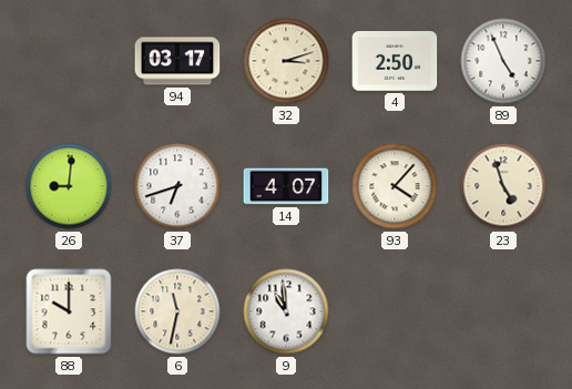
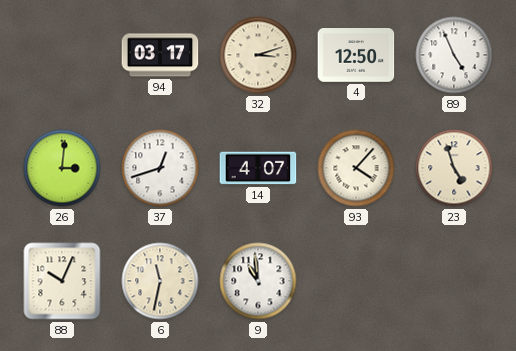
4: 2:50 -> 12:50
26: 9:01 -> 3:01
37: 6:42 -> 12:42
88: 10:00 -> 10:04
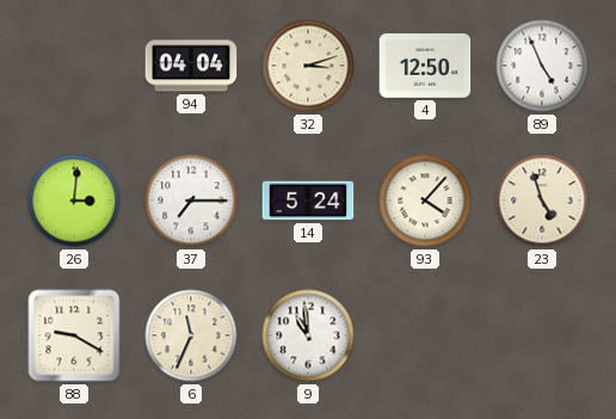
94: 03:17 -> 04:04
37: 12:42 -> 7:15
14: 4:07 -> 5:24
88: 10:04 -> 9:20
6: 11:32 -> 11:34
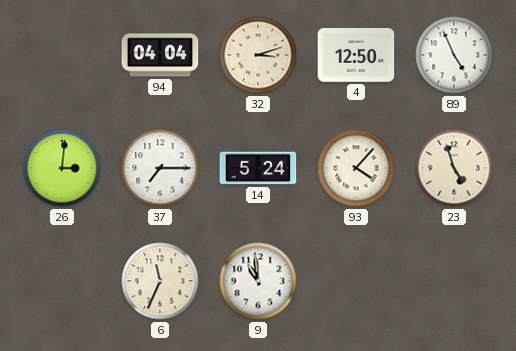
88: 9:20 -> none
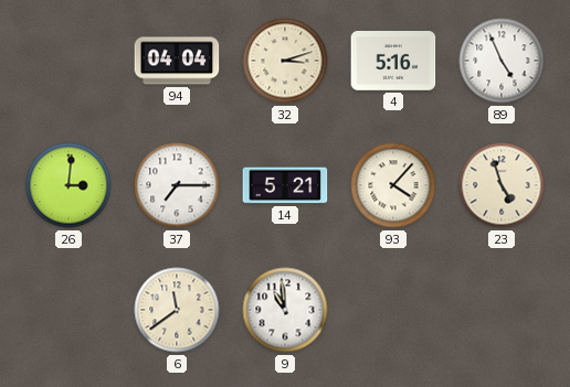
4: 12:50 -> 5:16
14: 5:24 -> 5:21
6: 11:34 -> 11:39
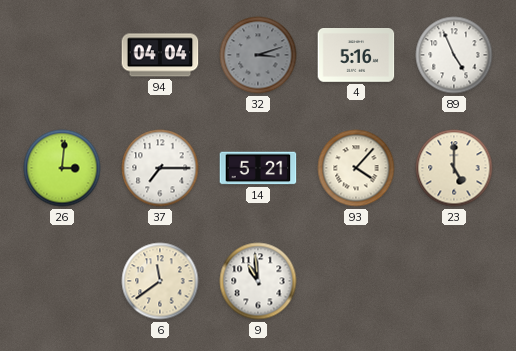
32 dial: cream -> grey
23: 4:57 -> 5:00
